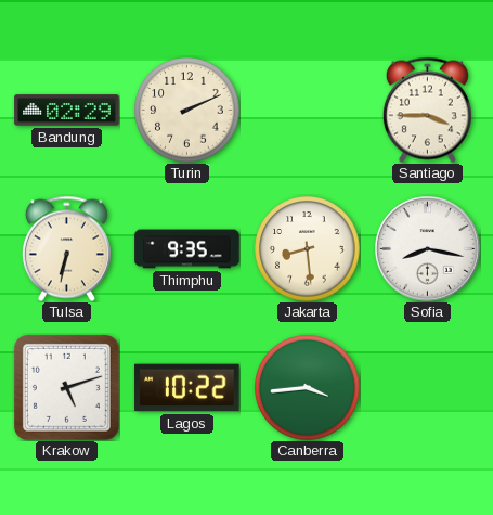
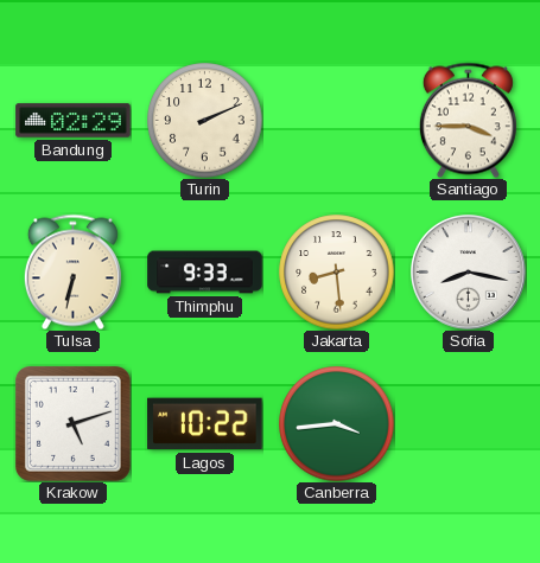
Thimphu: 9:35 -> 9:33
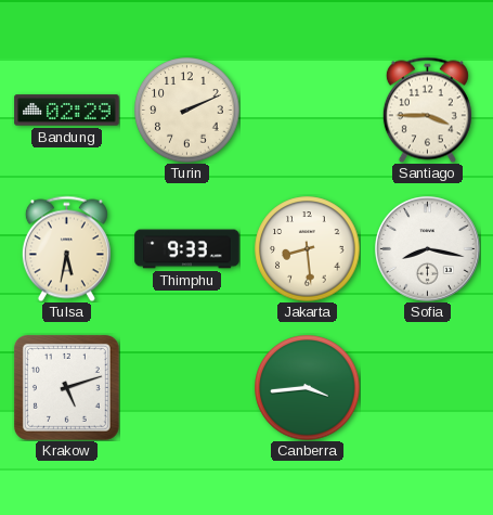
Tulsa: 6:32 -> 5:32
Lagos: 10:22 -> none
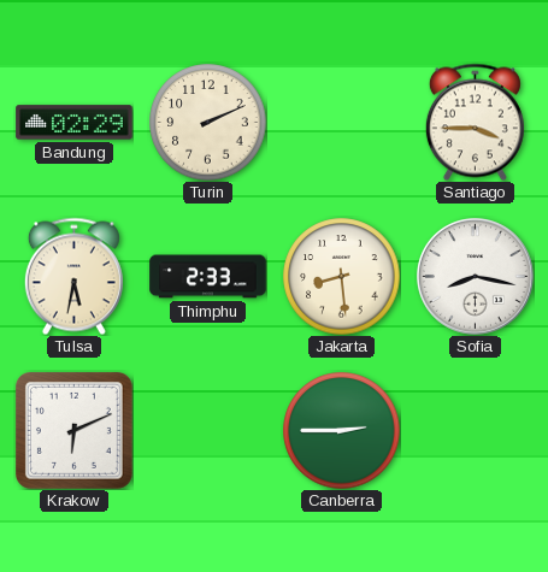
Thimphu: 9:33 -> 2:33
Krakow: 5:12 -> 6:11
Canberra: 3:44 -> 2:45
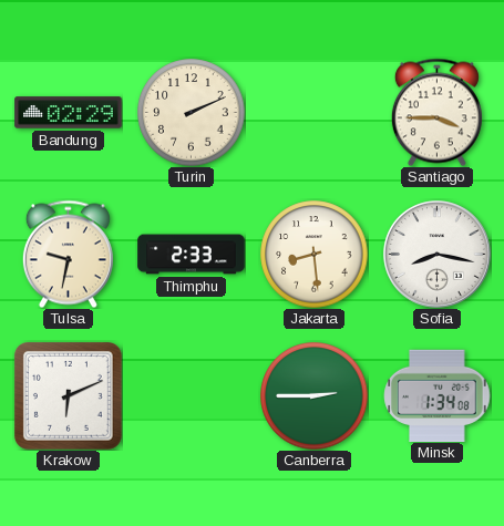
Tulsa: 5:32 -> 9:32
Minsk: none -> 1:34
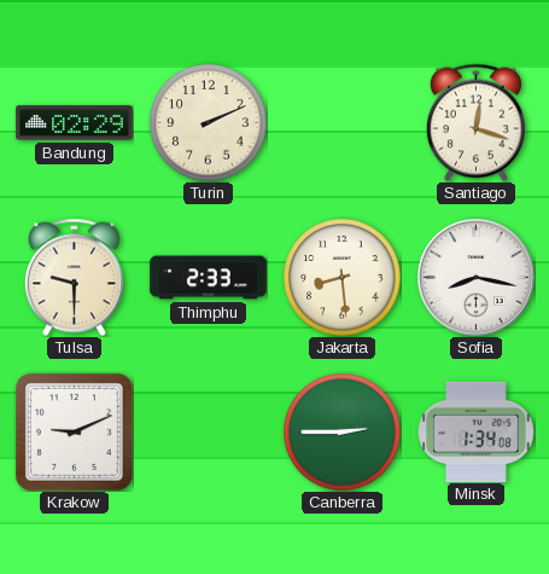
Santiago: 3:45 -> 12:18
Tulsa: 9:32 -> 9:30
Krakow: 6:11 -> 9:11
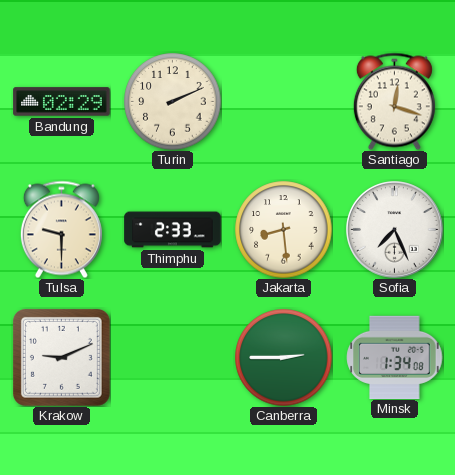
Sofia: 8:17 -> 7:26
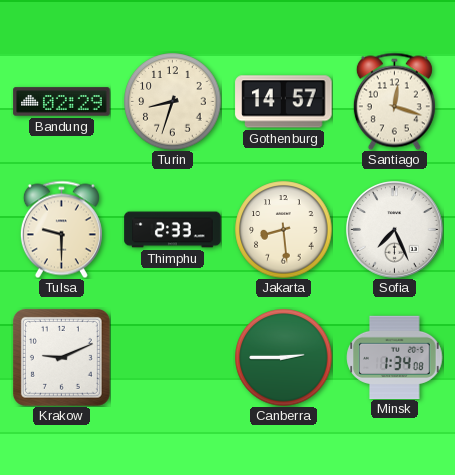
Turin: 2:11 -> 8:33
Gothenburg: none -> 14:57
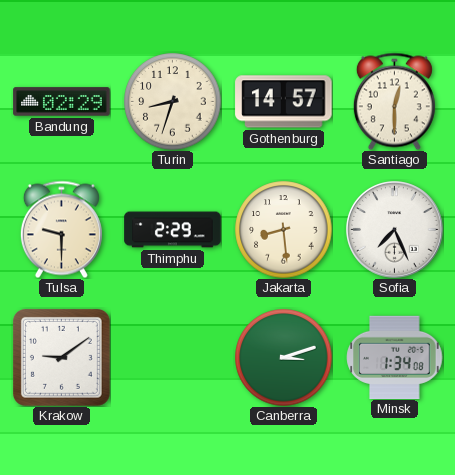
Santiago: 12:18 -> 12:30
Thimphu: 2:33 -> 2:29
Krakow: 9:11 -> 9:09
Canberra: 2:45 -> 3:12
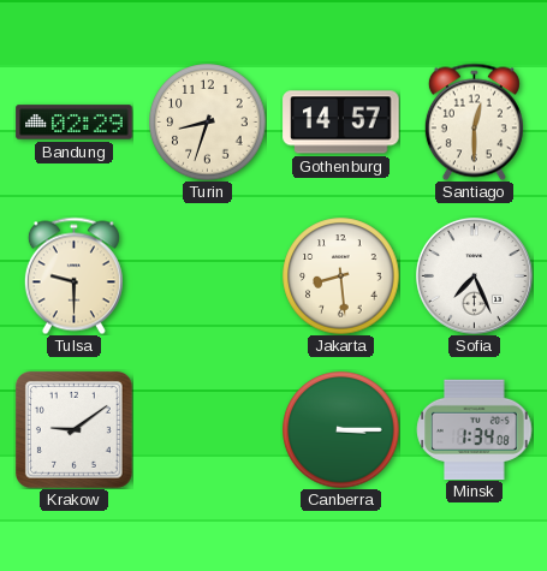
Thimphu: 2:29 -> none
Canberra: 3:12 -> 3:15
